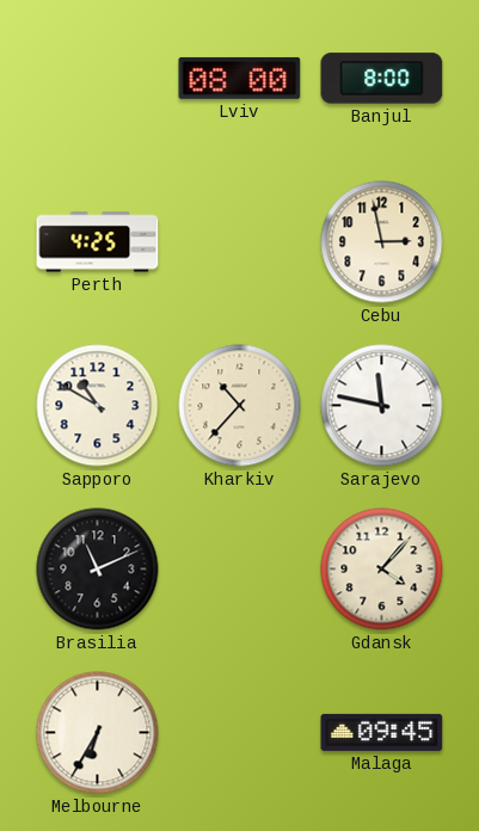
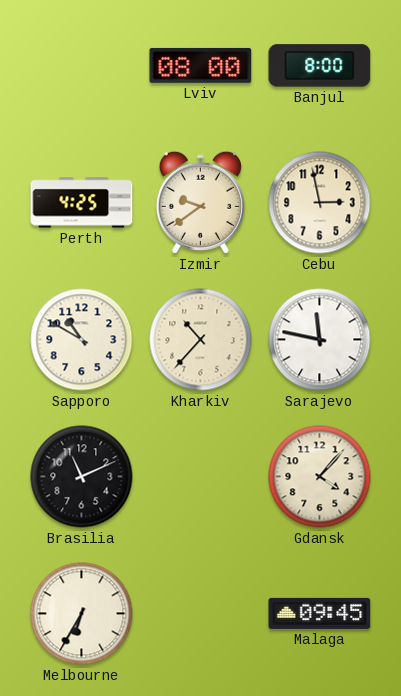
Izmir: none -> 9:39
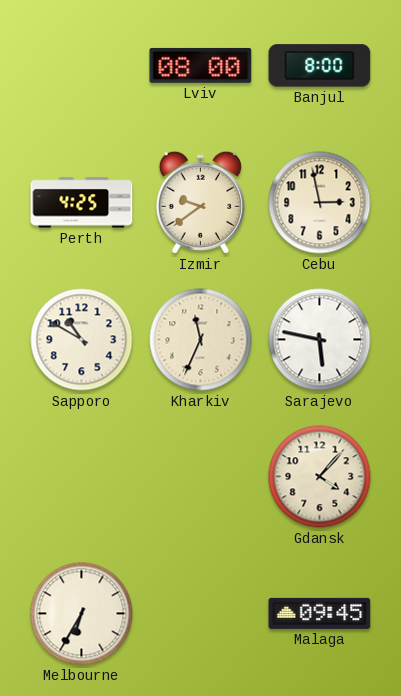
Kharkiv: 10:37 -> 11:34
Sarajevo: 11:47 -> 5:47
Brasilia: 11:11 -> none
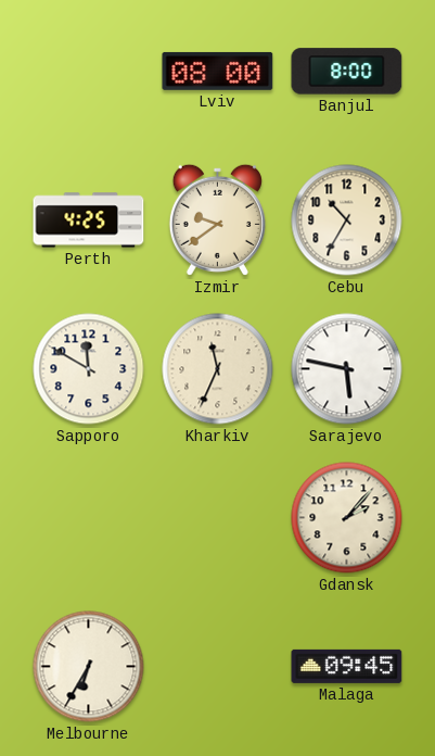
Cebu: 2:58 -> 10:35
Sapporo: 10:50 -> 11:50
Gdansk: 4:07 -> 2:07
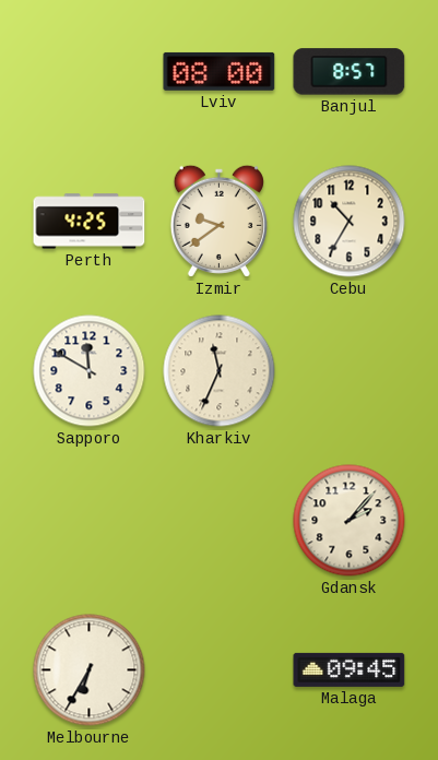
Banjul: 8:00 -> 8:57
Sarajevo: 5:47 -> none
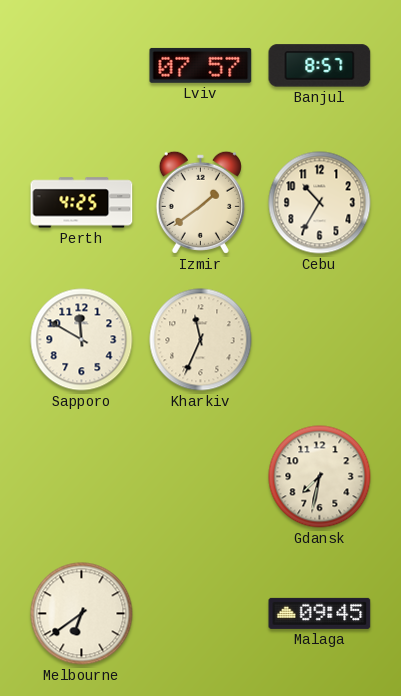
Lviv: 08:00 -> 07:57
Izmir: 9:39 -> 1:39
Gdansk: 2:07 -> 7:32
Melbourne: 6:35 -> 6:39
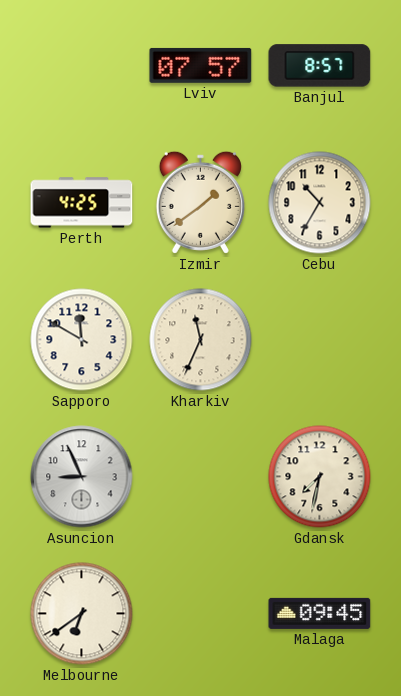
Asuncion: none -> 8:56
